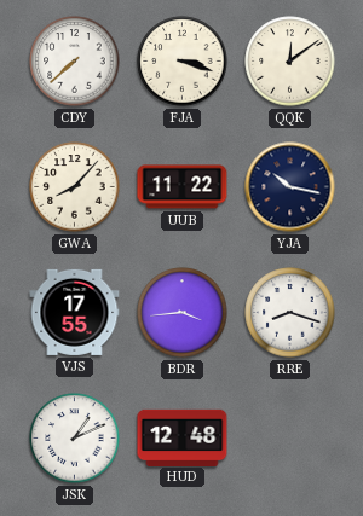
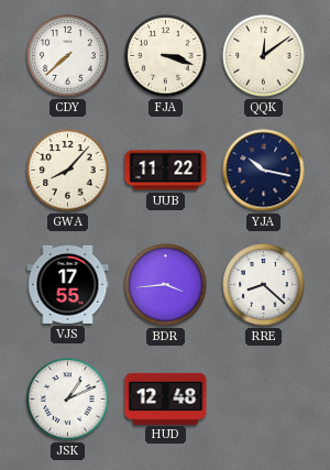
RRE: 8:18 -> 8:22
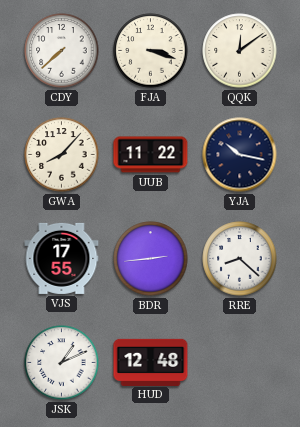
BDR: 3:44 -> 2:44
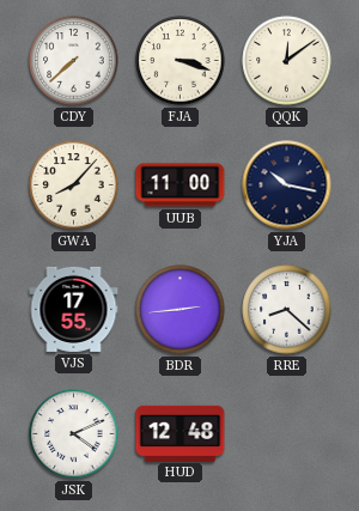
UUB: 11:22 -> 11:00
JSK: 1:11 -> 4:11
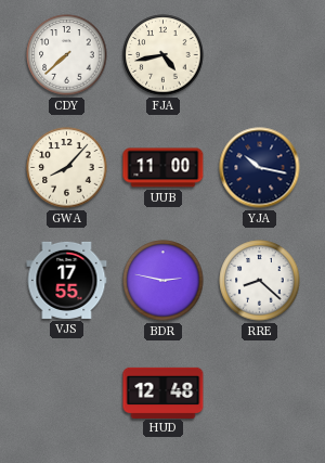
FJA: 3:18 -> 4:43
QQK: 12:09 -> none
BDR: 2:44 -> 2:47
JSK: 4:11 -> none
